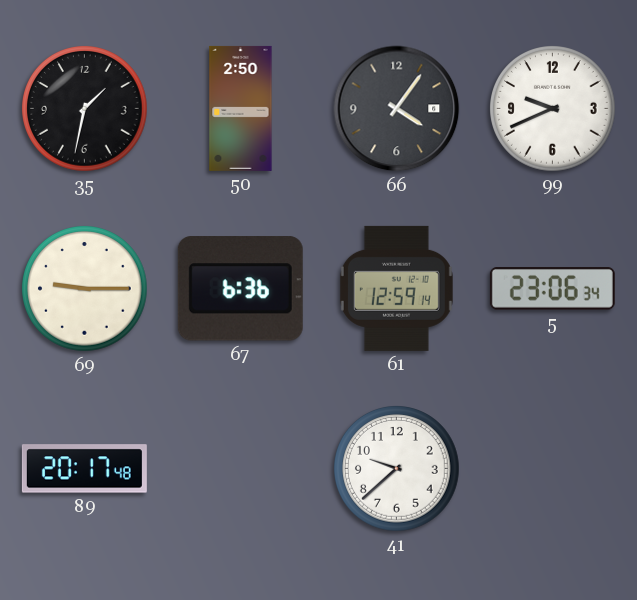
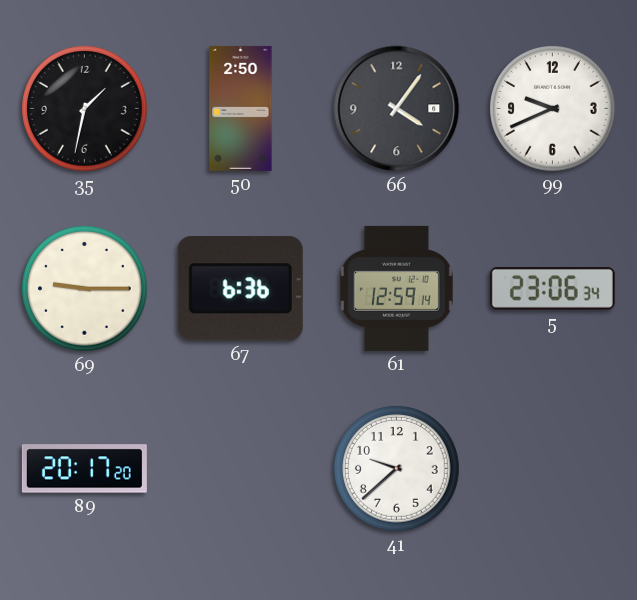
89: 20:17:48 -> 20:17:20
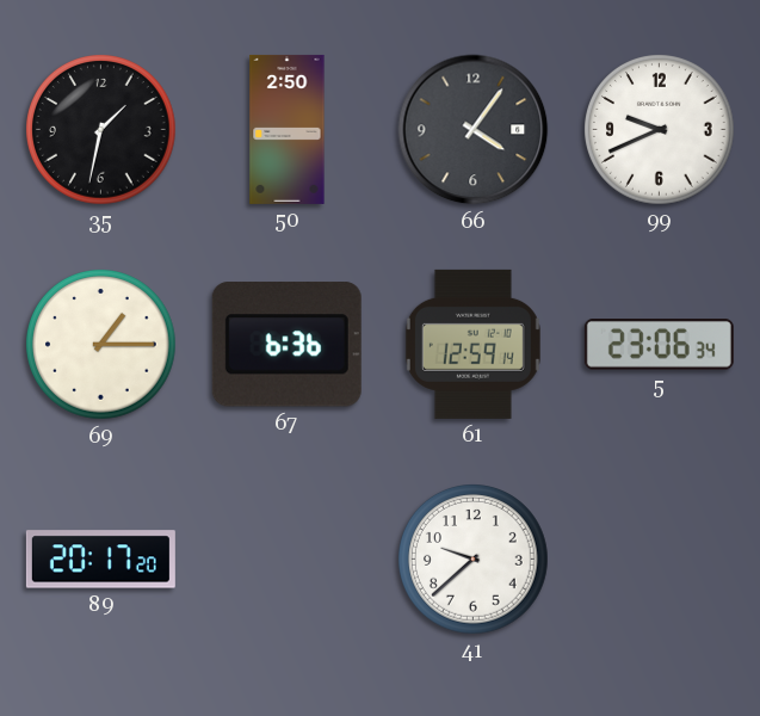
69: 9:15 -> 1:15
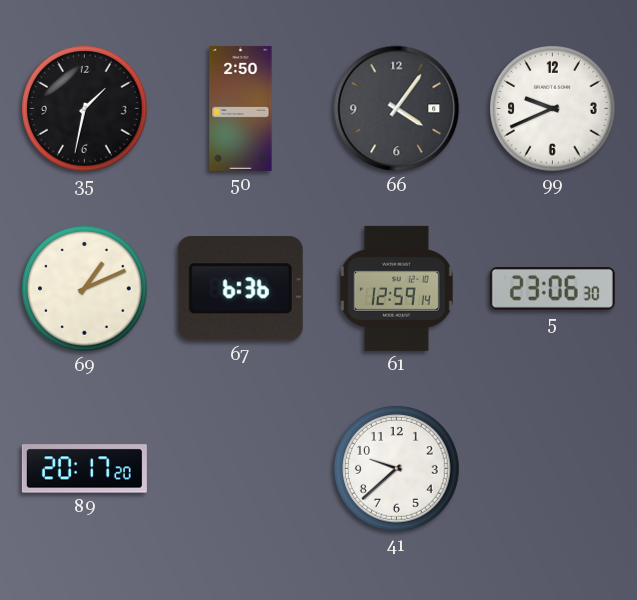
69: 1:15 -> 1:11
5: 23:06:34 -> 23:06:30
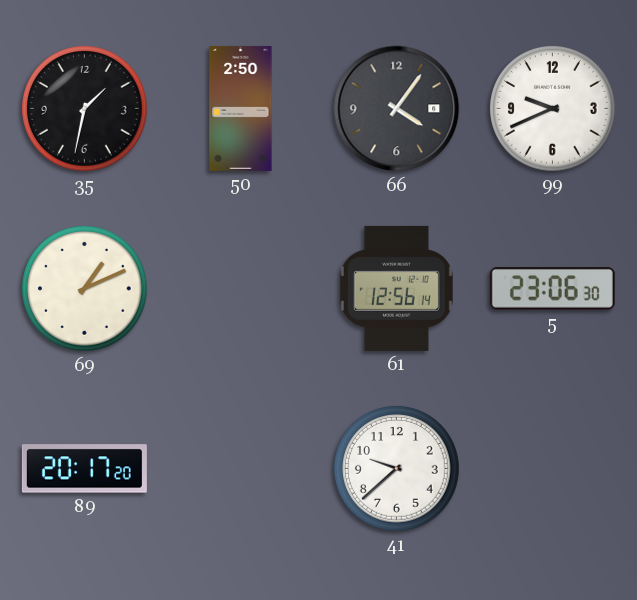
67: 6:36 -> none
61: 12:59 -> 12:56
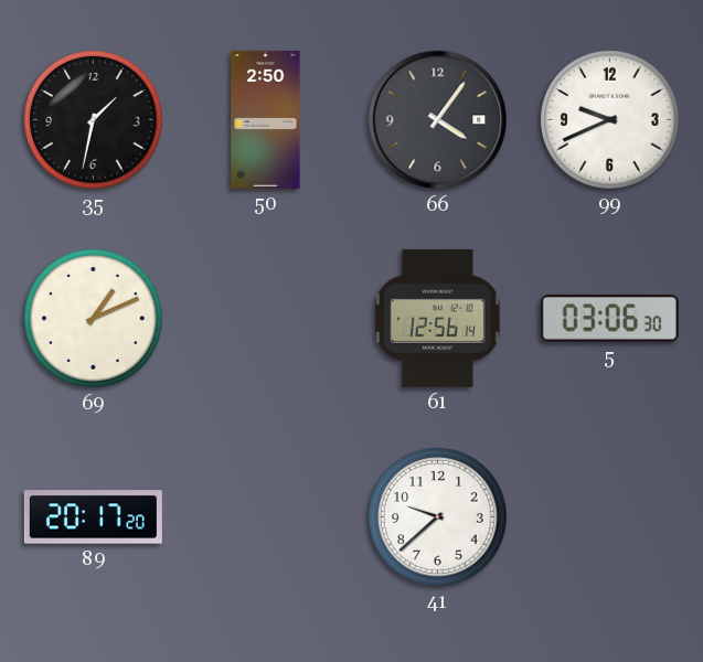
5: 23:06 -> 03:06
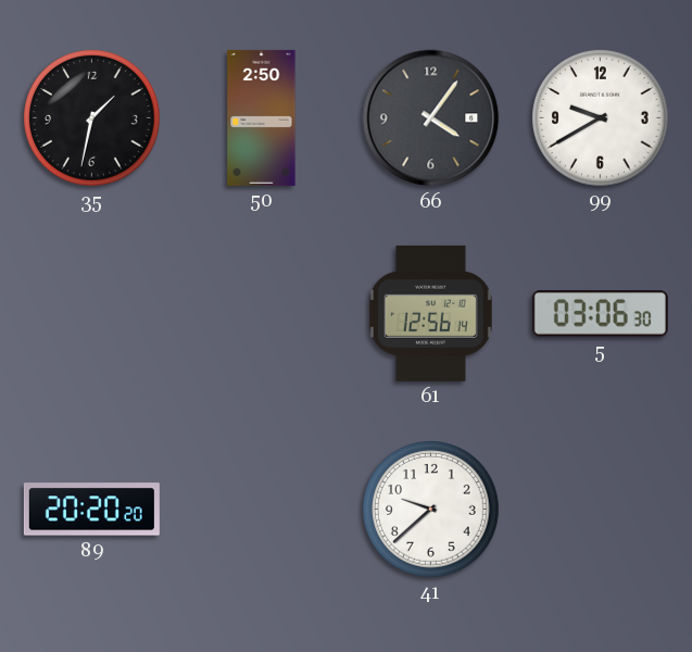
99: 9:41 -> 9:40
69: 1:11 -> none
89: 20:17 -> 20:20
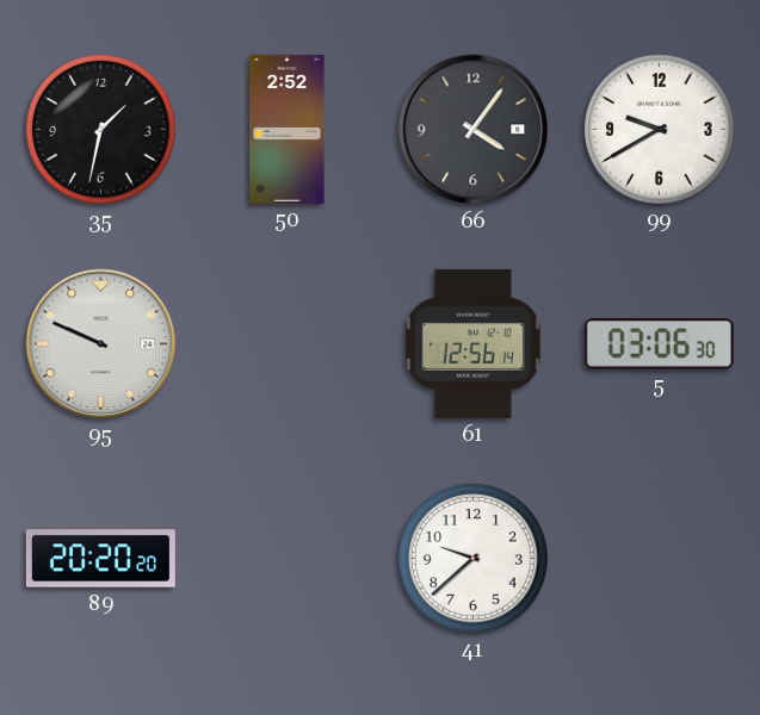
50: 2:50 -> 2:52
95: none -> 9:49
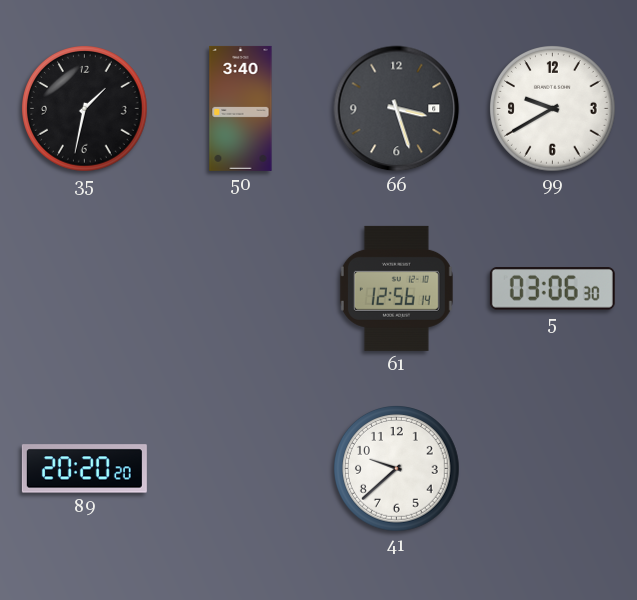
50: 2:52 -> 3:40
66: 4:06 -> 3:27
95: 9:49 -> none
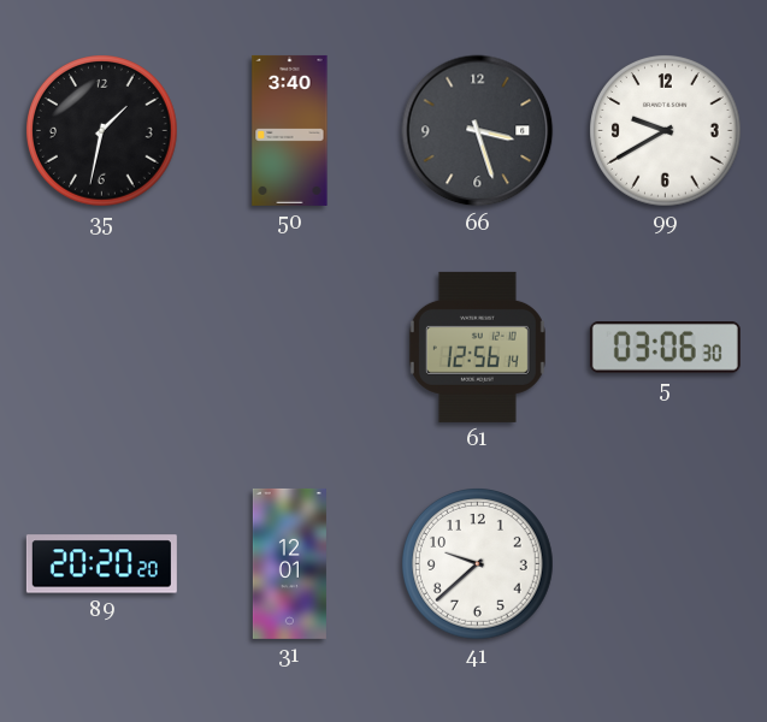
31: none -> 12:01
